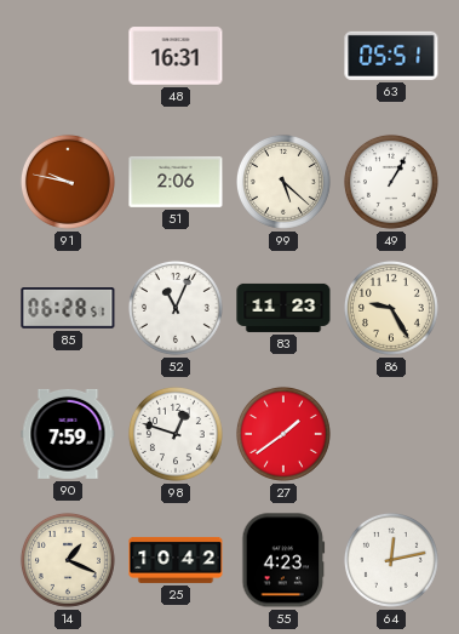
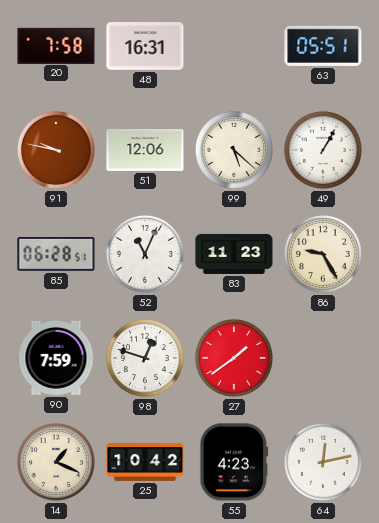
20: none -> 7:58
51: 2:06 -> 12:06
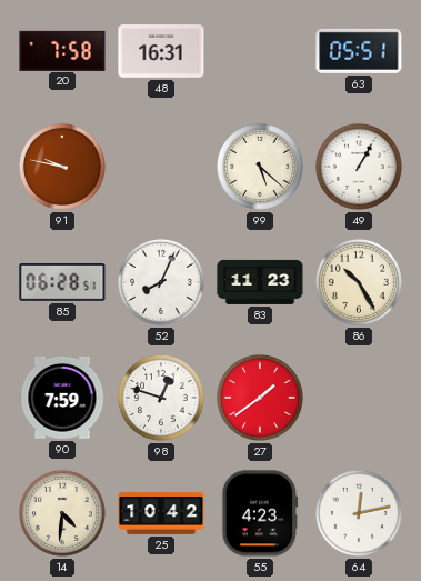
51: 12:06 -> none
52: 11:04 -> 8:04
86: 9:25 -> 10:25
14: 1:19 -> 4:31
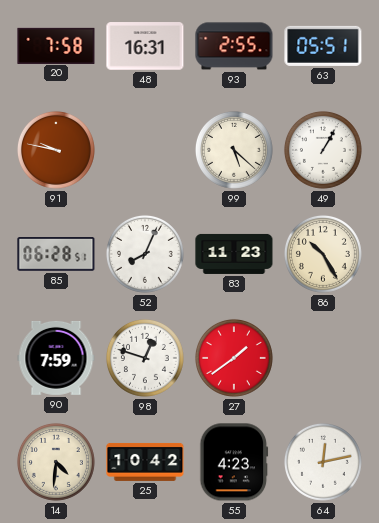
93: none -> 2:55
